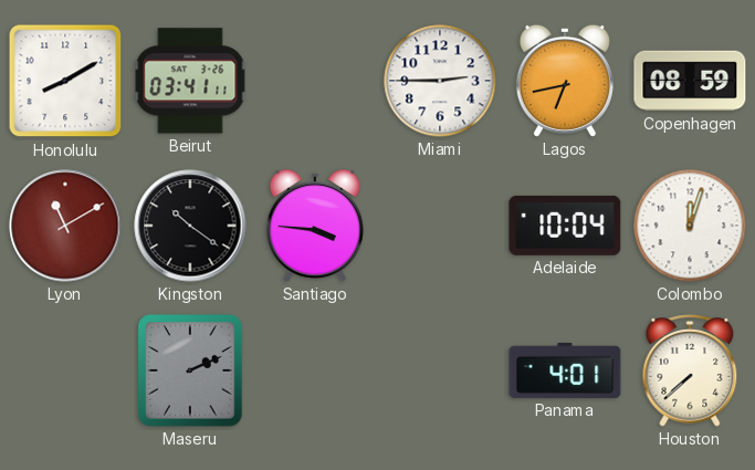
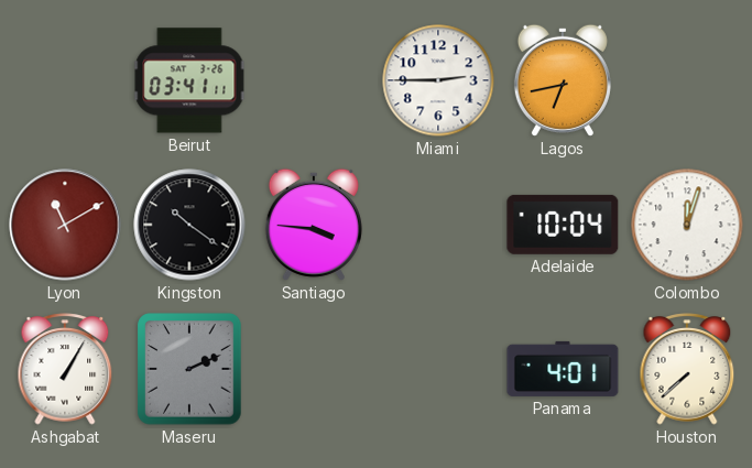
Honolulu: 8:10 -> none
Copenhagen: 08:59 -> none
Ashgabat: none -> 1:05
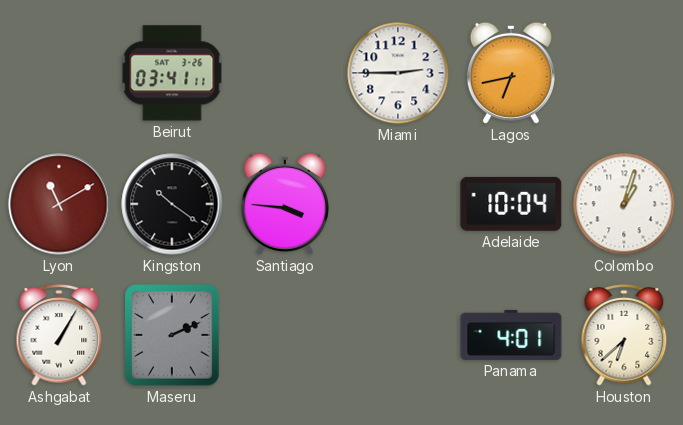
Colombo: 12:03 -> 1:03
Houston: 7:38 -> 6:38
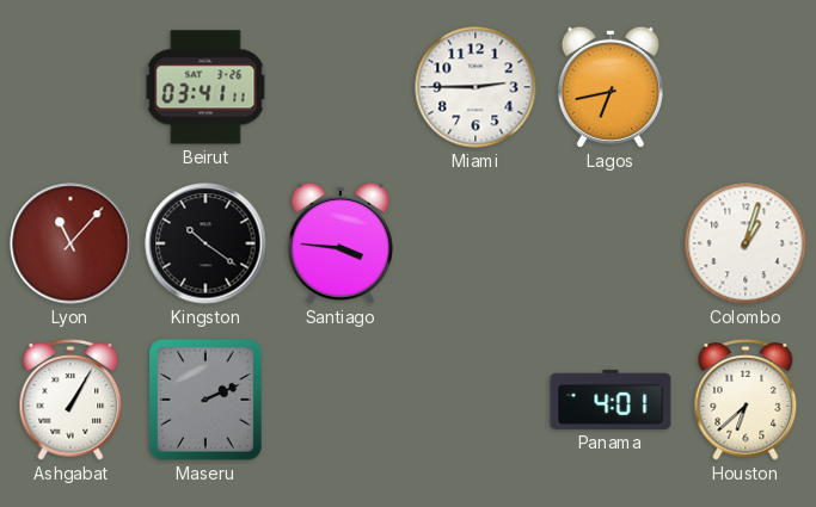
Lyon: 11:10 -> 11:07
Adelaide: 10:04 -> none
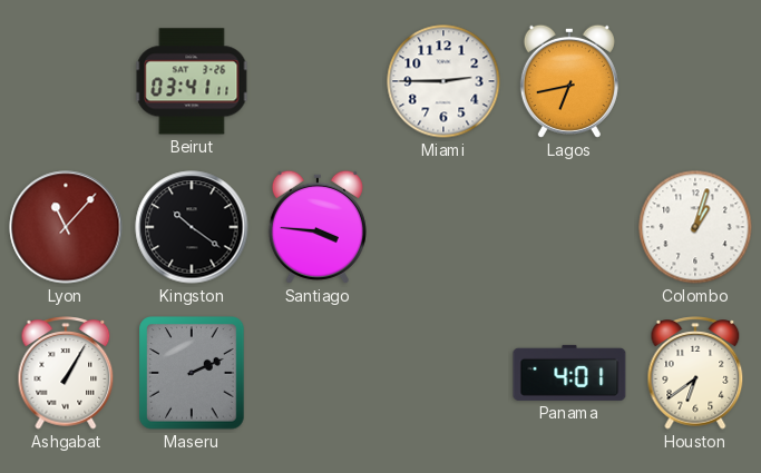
Houston: 6:38 -> 6:39
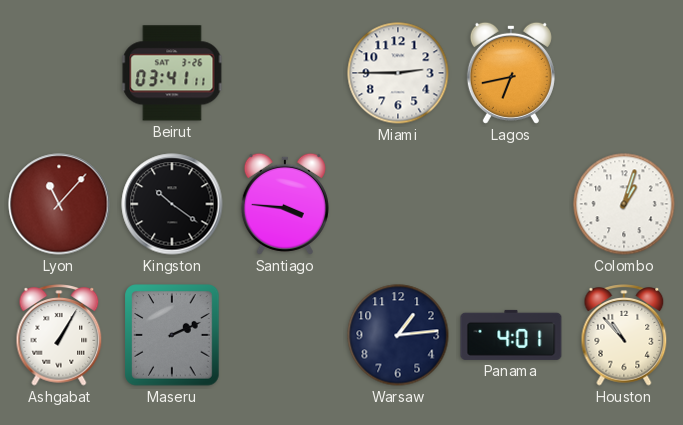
Warsaw: none -> 1:14
Houston: 6:39 -> 10:53
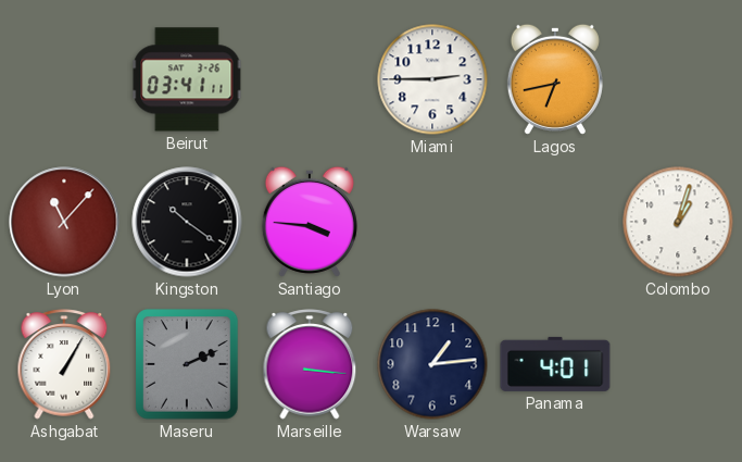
Marseille: none -> 3:16
Houston: 10:53 -> none
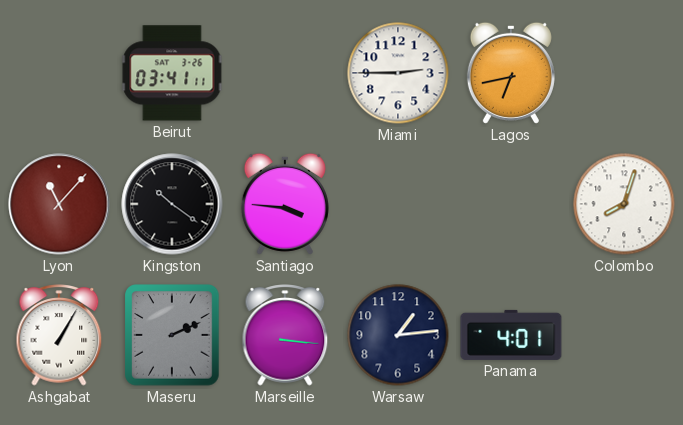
Colombo: 1:03 -> 8:03
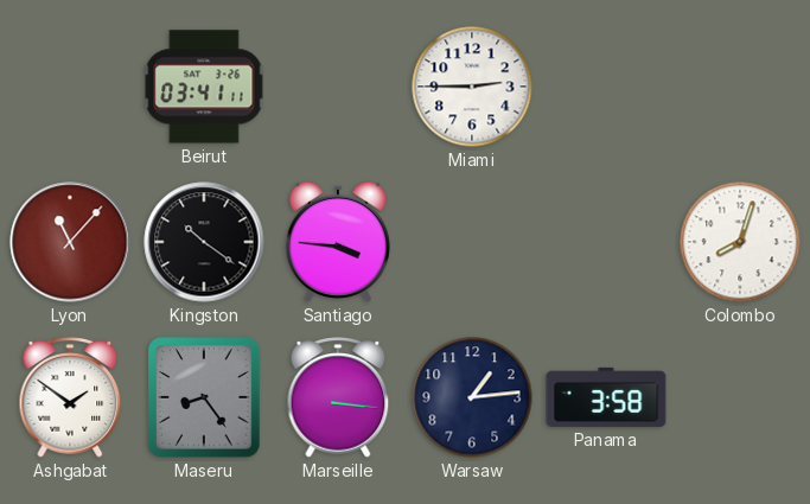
Lagos: 6:43 -> none
Ashgabat: 1:05 -> 1:51
Maseru: 2:11 -> 8:24
Panama: 4:01 -> 3:58
